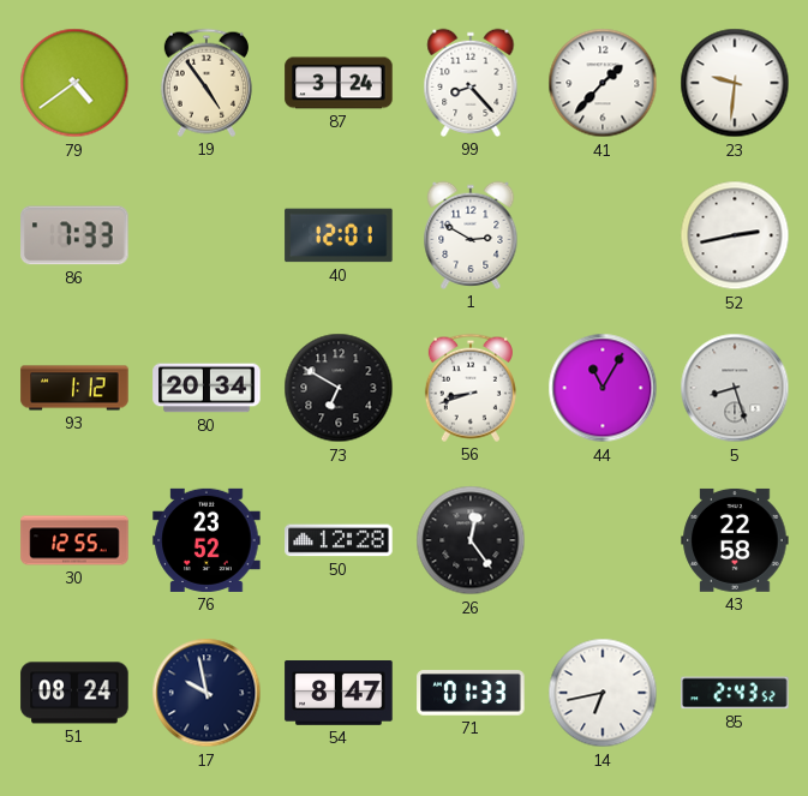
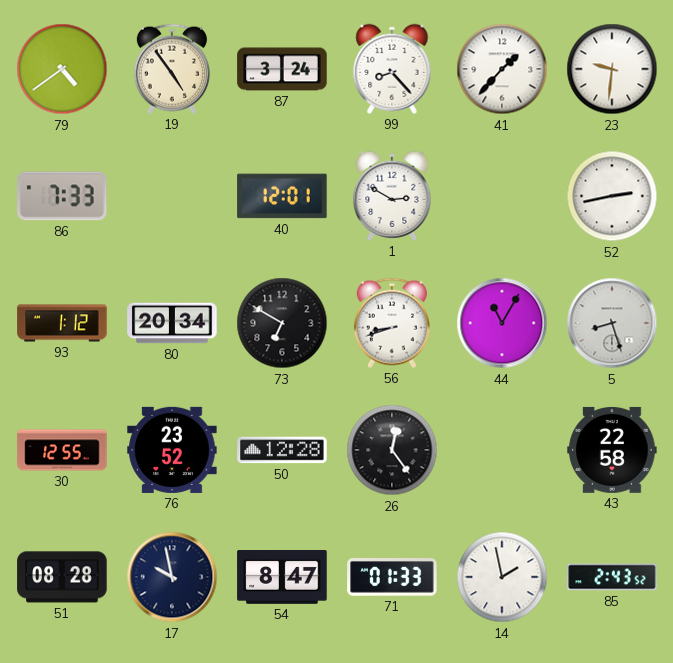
51: 08:24 -> 08:28
14: 6:43 -> 1:58
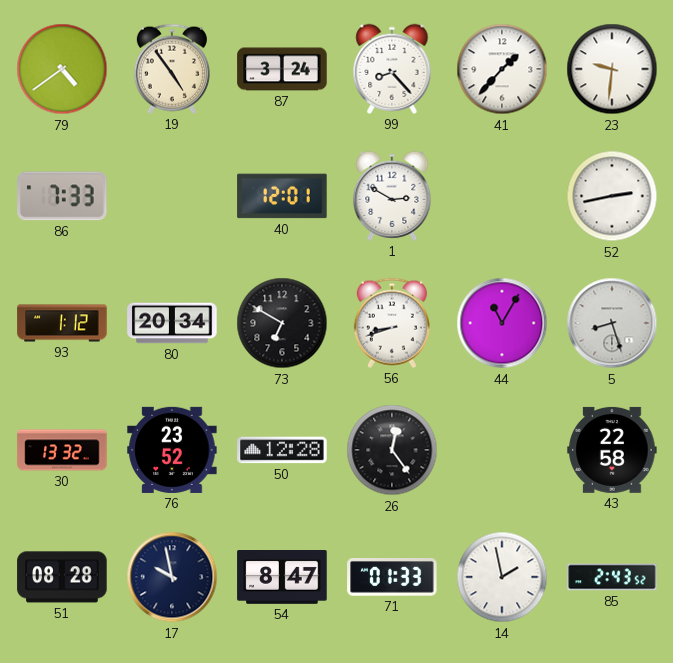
30: 12:55 -> 13:32
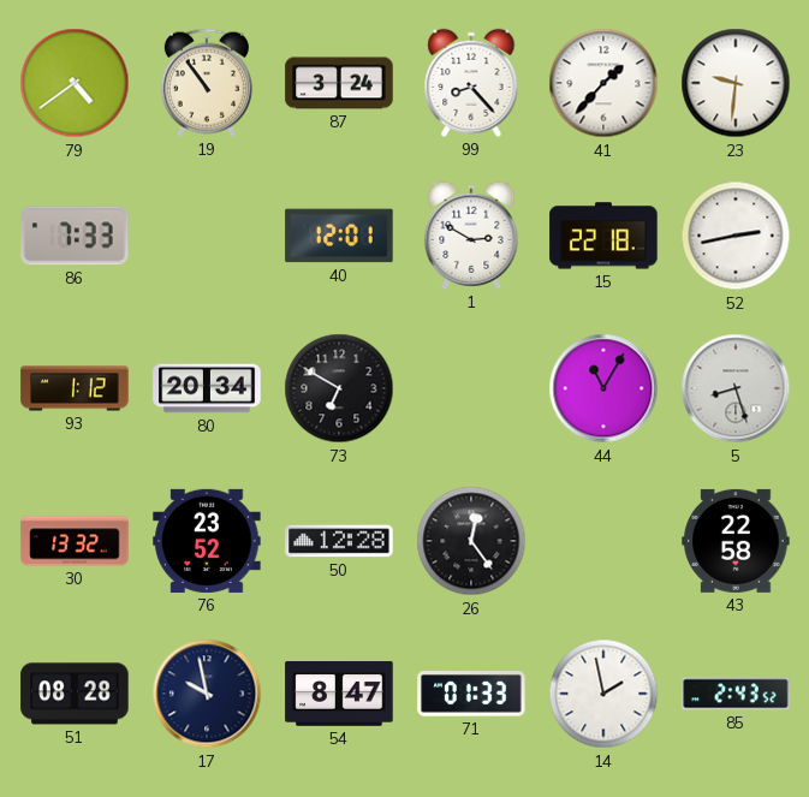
19: 4:54 -> 10:54
15: none -> 22:18
56: 8:42 -> none
